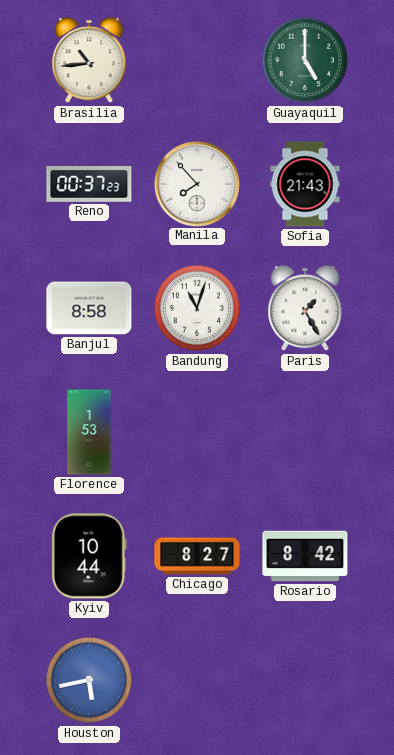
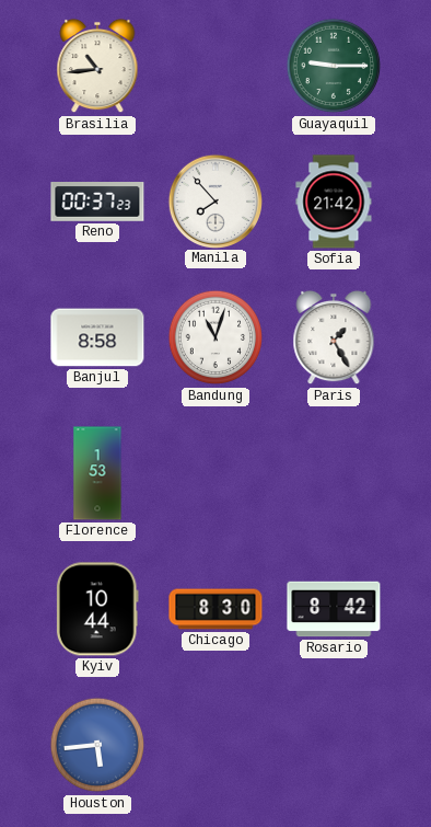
Guayaquil: 5:00 -> 9:15
Sofia: 21:43 -> 21:42
Chicago: 8:27 -> 8:30
Houston: 5:43 -> 5:44
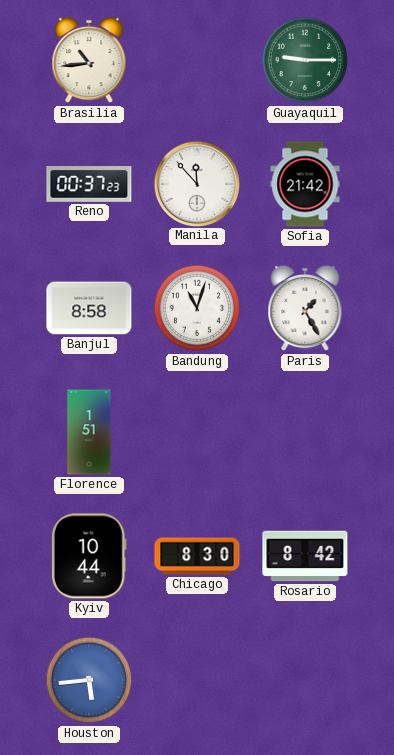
Manila: 7:53 -> 11:53
Florence: 1:53 -> 1:51
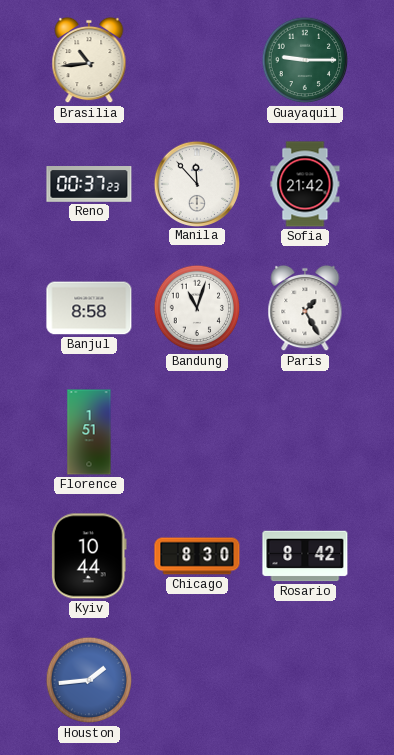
Houston: 5:44 -> 1:44
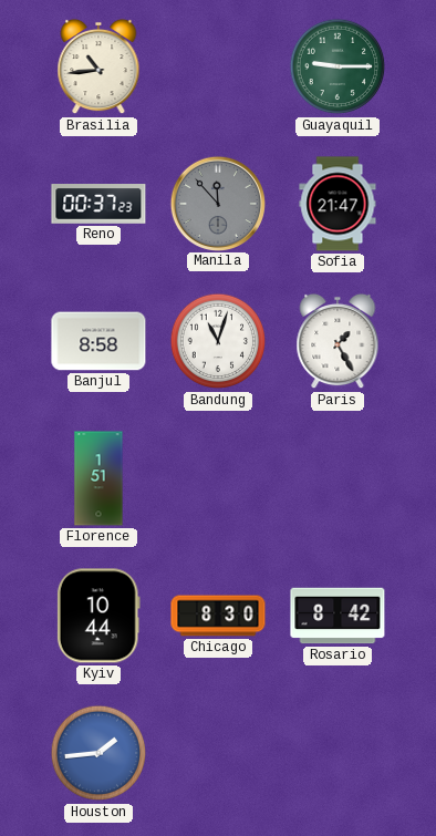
Manila dial: white -> grey
Sofia: 21:42 -> 21:47
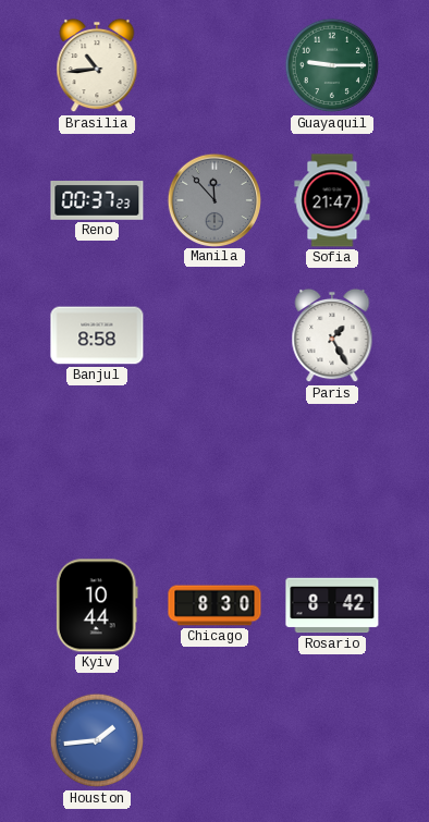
Bandung: 11:03 -> none
Florence: 1:51 -> none
